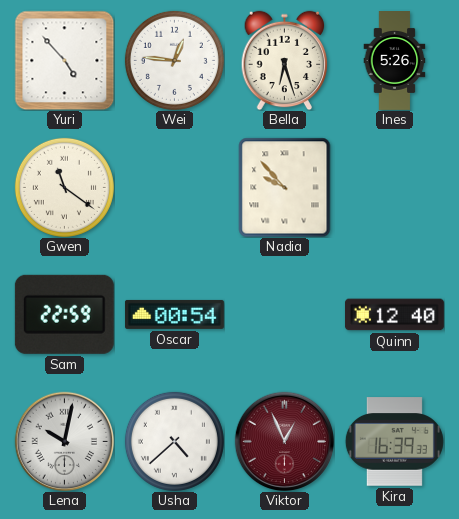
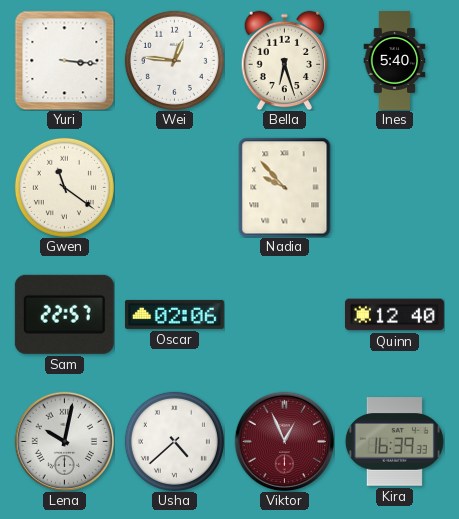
Yuri: 4:53 -> 3:16
Ines: 5:26 -> 5:40
Sam: 22:59 -> 22:57
Oscar: 00:54 -> 02:06
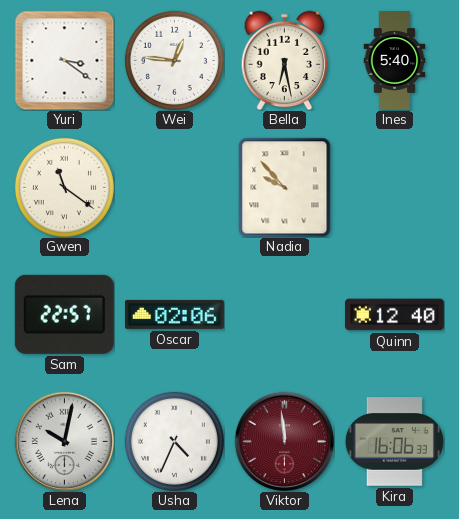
Yuri: 3:16 -> 3:21
Bella: 6:27 -> 6:28
Usha: 4:38 -> 4:34
Viktor: 12:56 -> 11:59
Kira: 16:39 -> 16:06
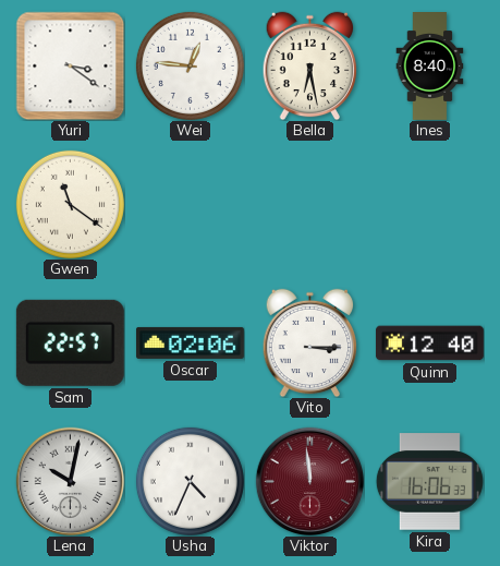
Ines: 5:40 -> 8:40
Nadia: 9:53 -> none
Vito: none -> 3:15
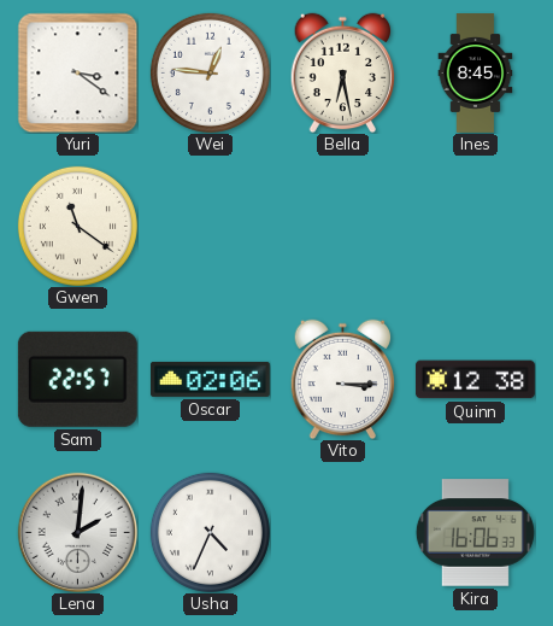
Ines: 8:40 -> 8:45
Quinn: 12:40 -> 12:38
Lena: 10:02 -> 2:01
Viktor: 11:59 -> none
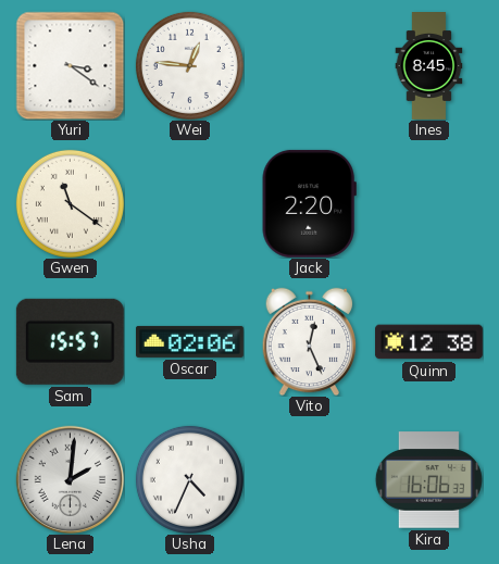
Bella: 6:28 -> none
Jack: none -> 2:20
Sam: 22:57 -> 15:57
Vito: 3:15 -> 12:26
